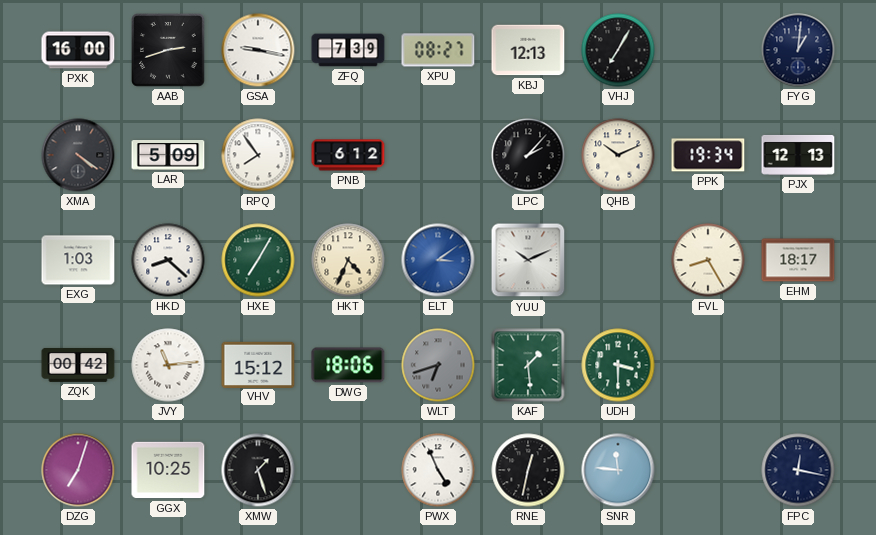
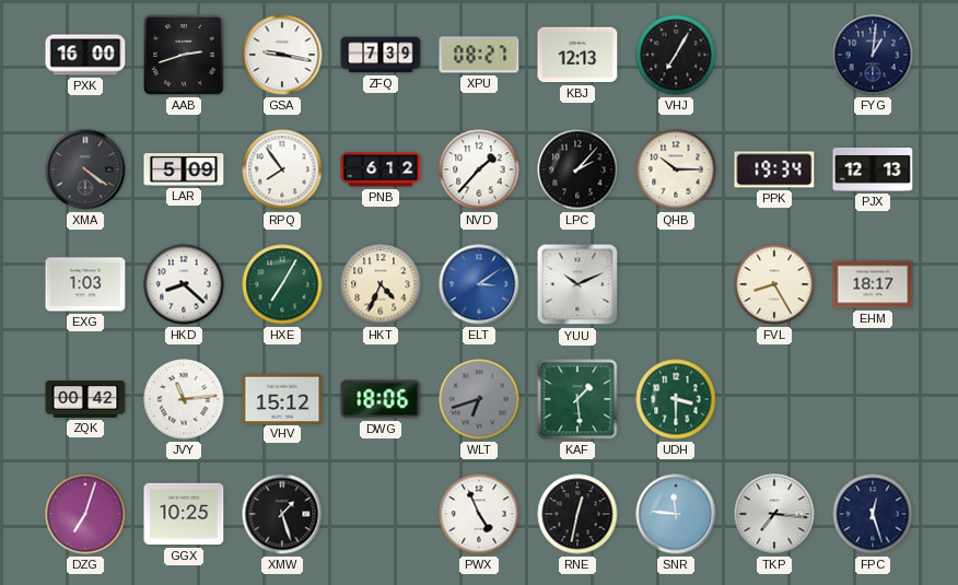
NVD: none -> 1:37
QHB: 10:11 -> 10:15
TKP: none -> 7:16
FPC: 12:17 -> 12:27
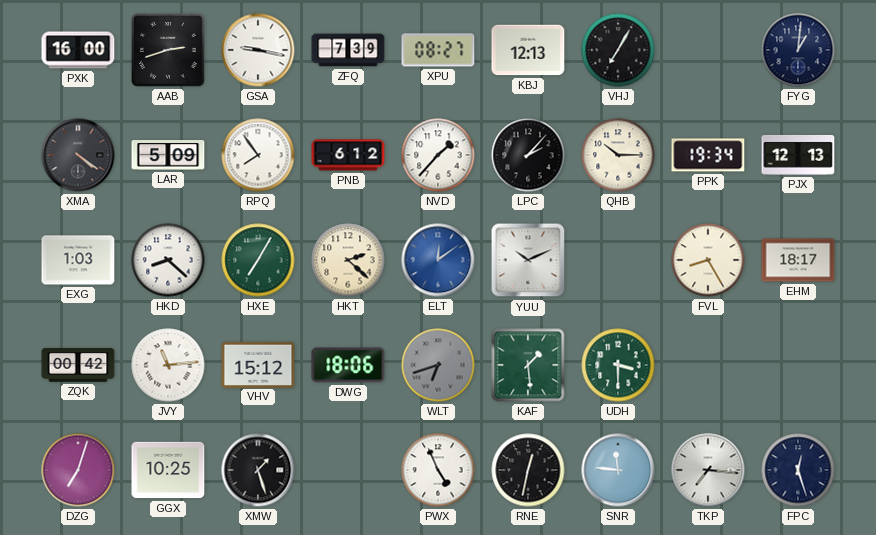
HKT: 4:34 -> 2:22
ELT: 3:09 -> 12:09
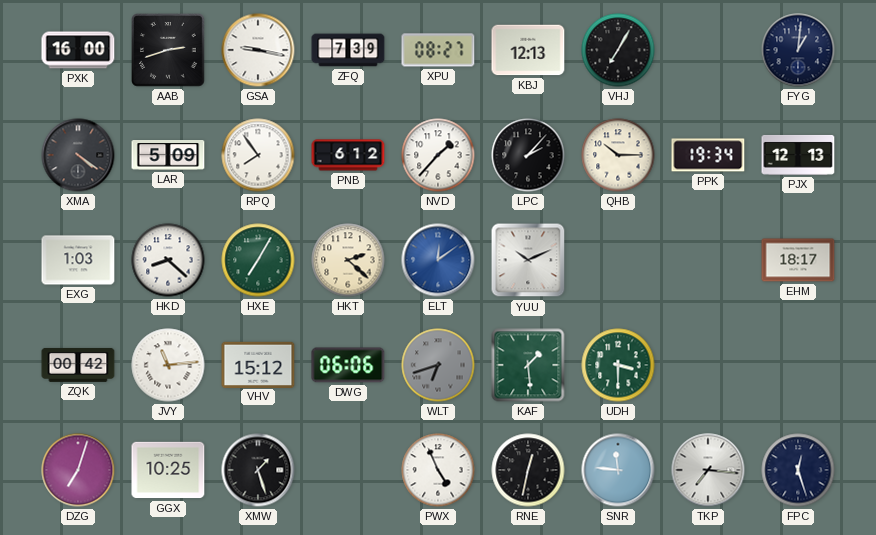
FVL: 8:25 -> none
DWG: 18:06 -> 06:06
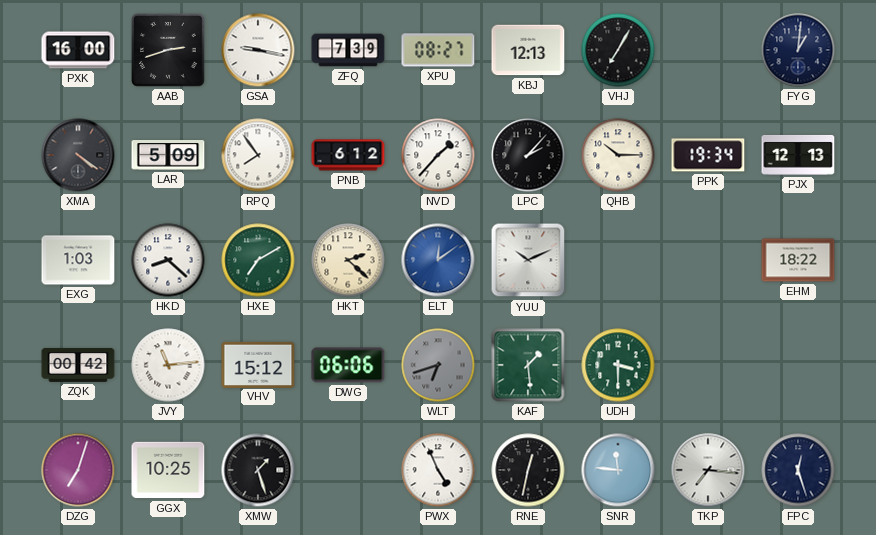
HXE: 7:05 -> 7:10
EHM: 18:17 -> 18:22
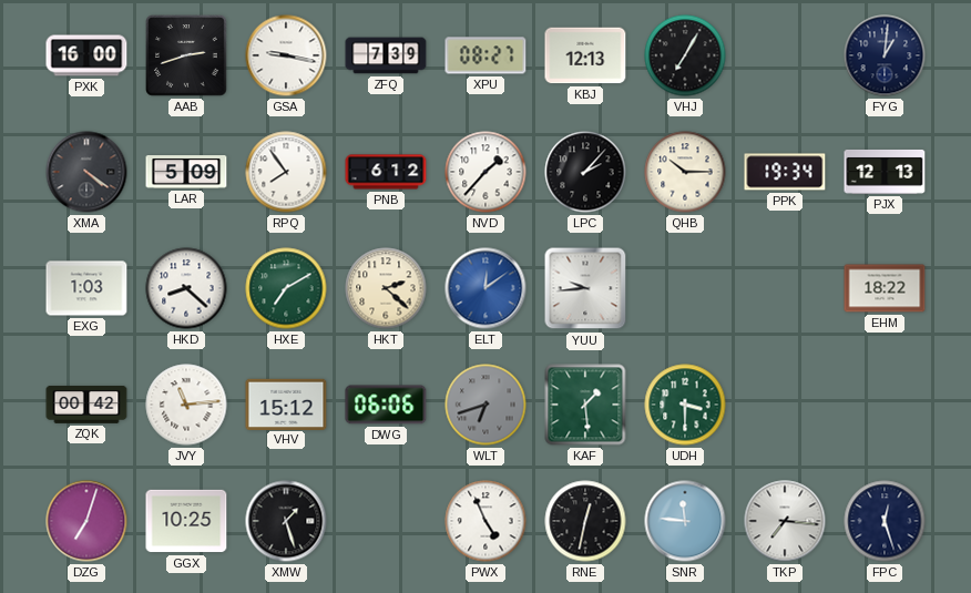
YUU: 10:11 -> 9:44
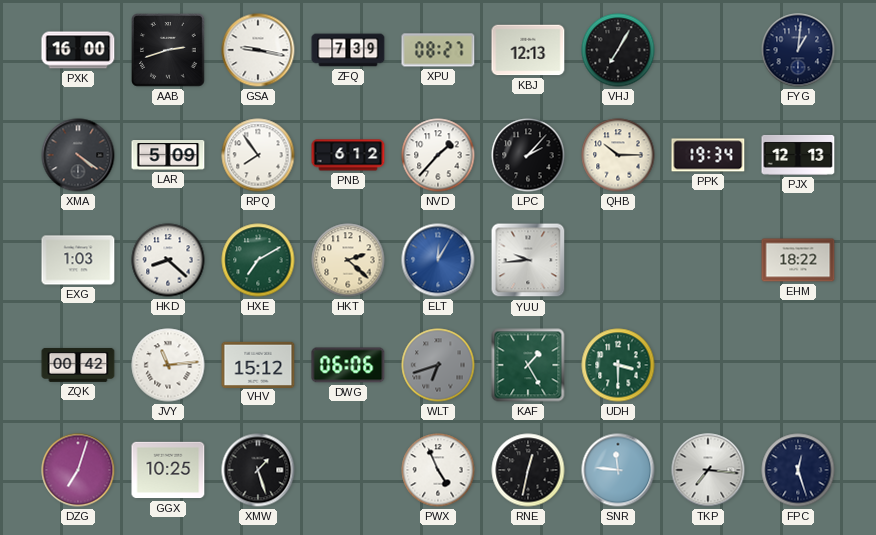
ELT: 12:09 -> 12:05
KAF: 1:29 -> 1:25
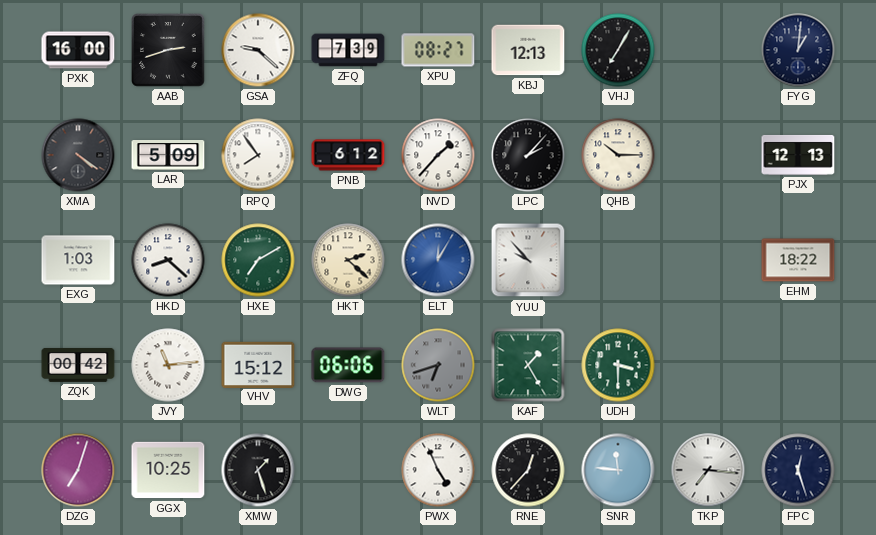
GSA: 9:17 -> 9:22
PPK: 19:34 -> none
YUU: 9:44 -> 9:53
RNE: 12:32 -> 12:37
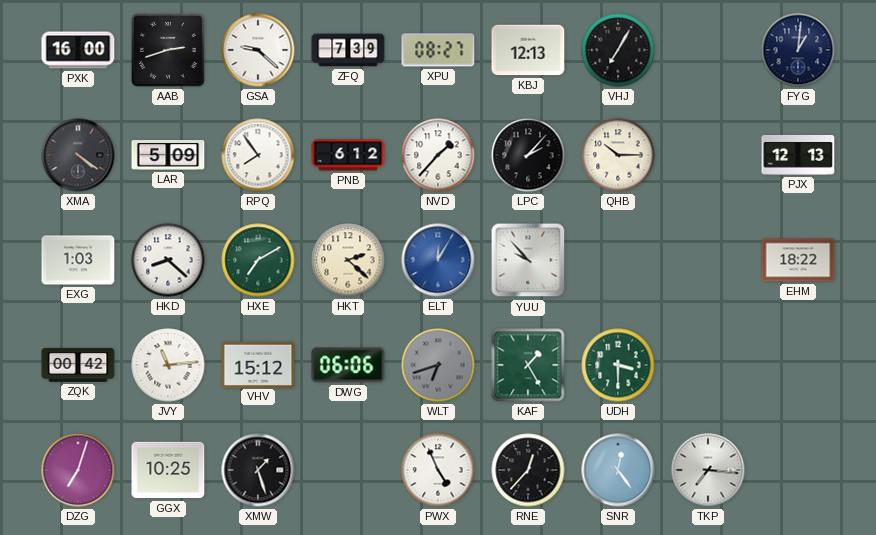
SNR: 11:46 -> 12:24
FPC: 12:27 -> none
